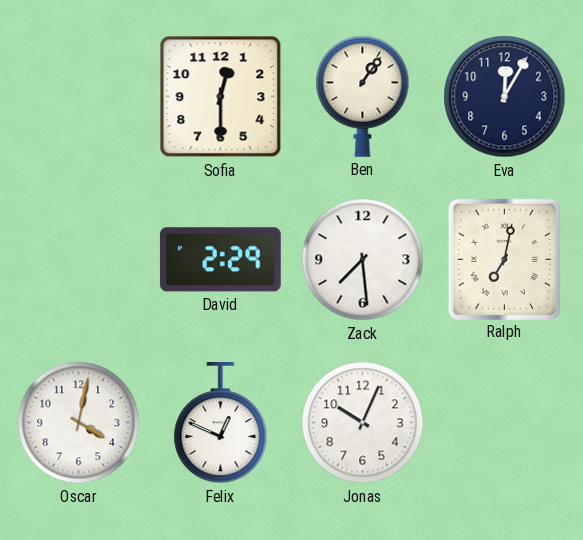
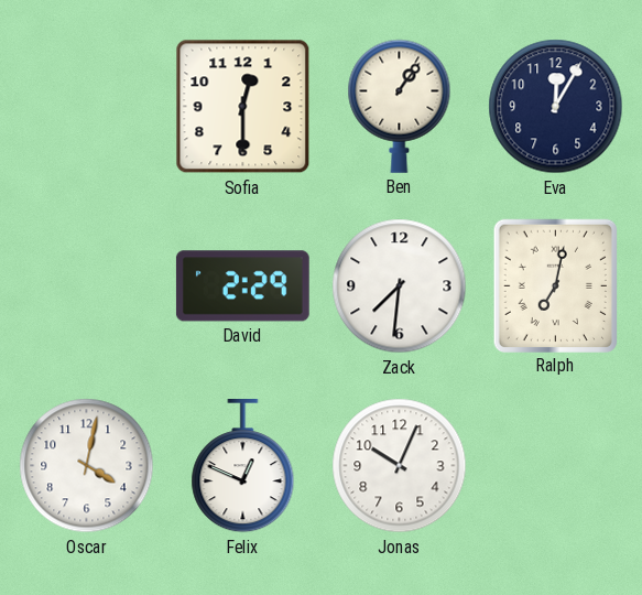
Zack: 7:29 -> 7:31
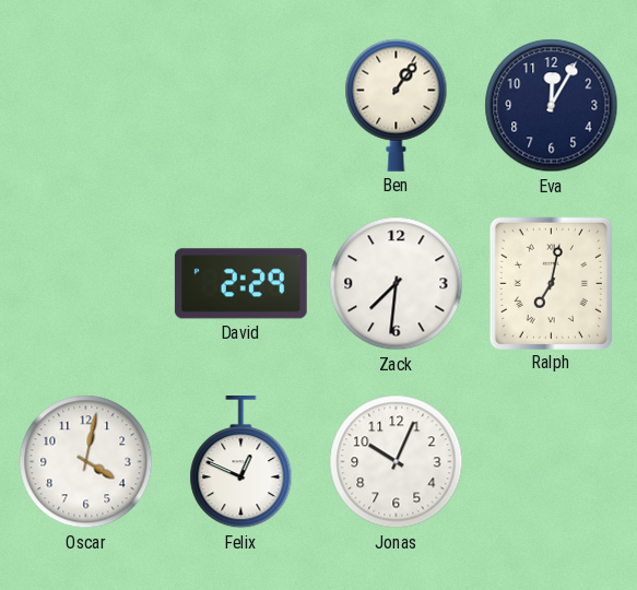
Sofia: 12:30 -> none
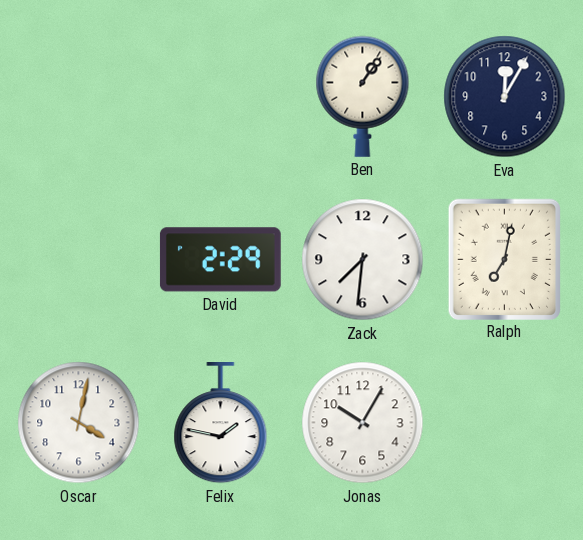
Felix: 12:49 -> 1:47
Jonas: 10:04 -> 10:05
